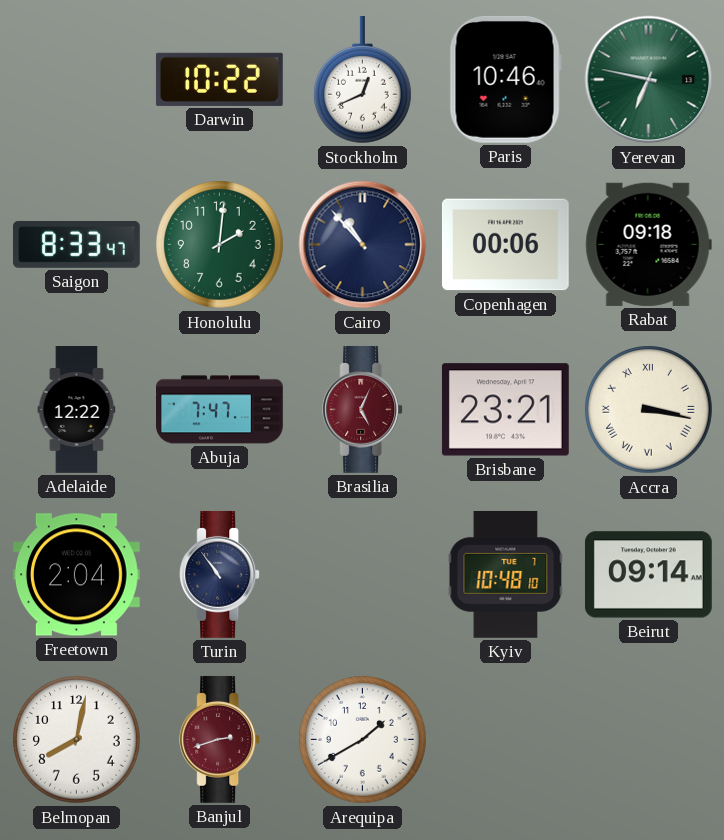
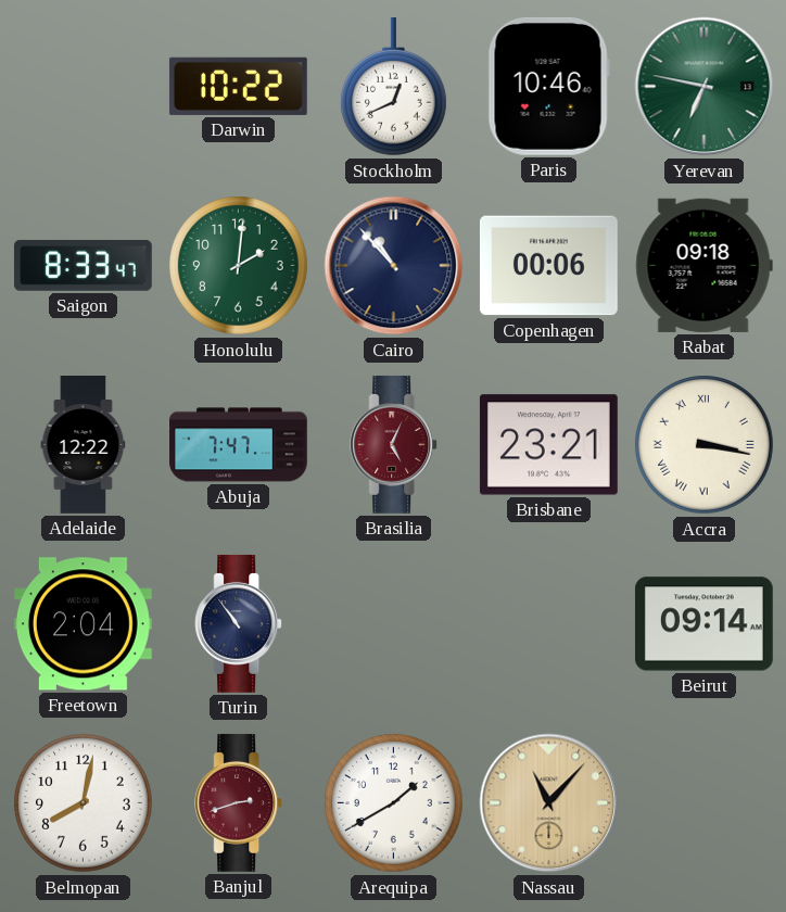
Kyiv: 10:48 -> none
Nassau: none -> 11:07
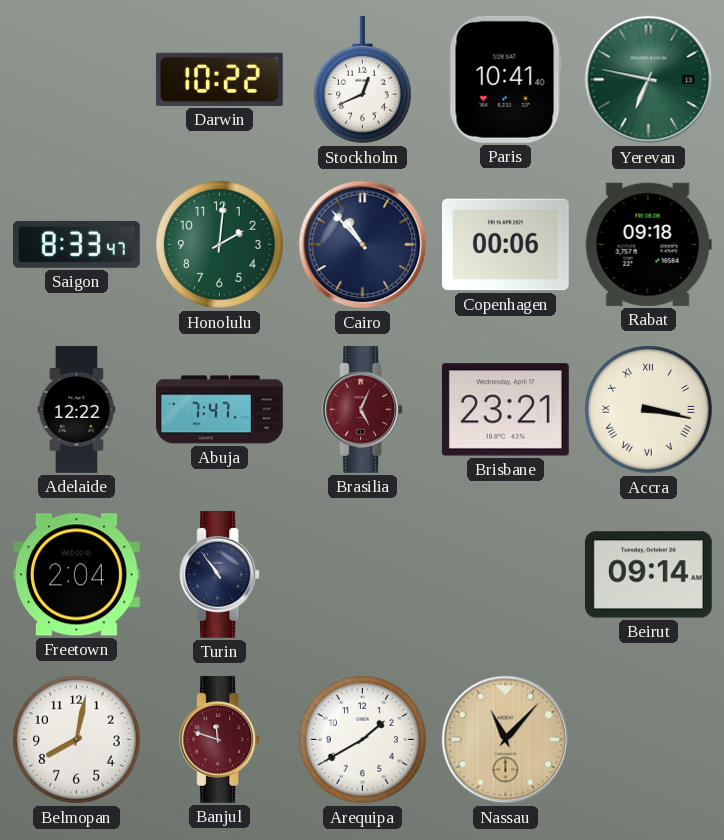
Paris: 10:46 -> 10:41
Banjul: 2:42 -> 11:48
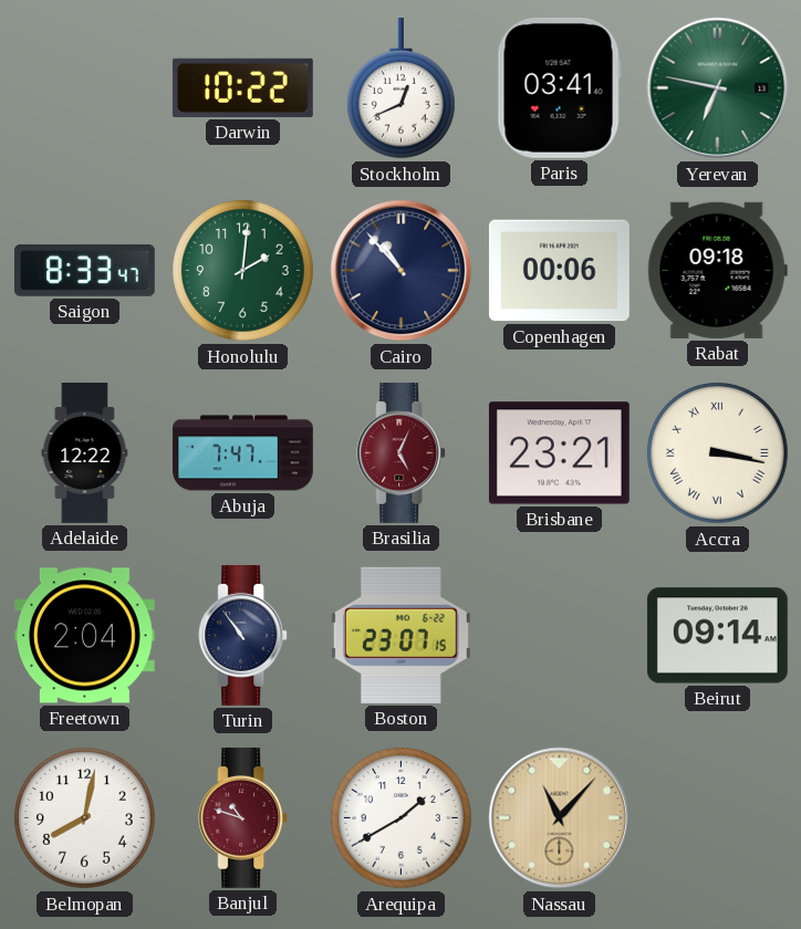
Paris: 10:41 -> 03:41
Boston: none -> 23:07
Banjul: 11:48 -> 10:48
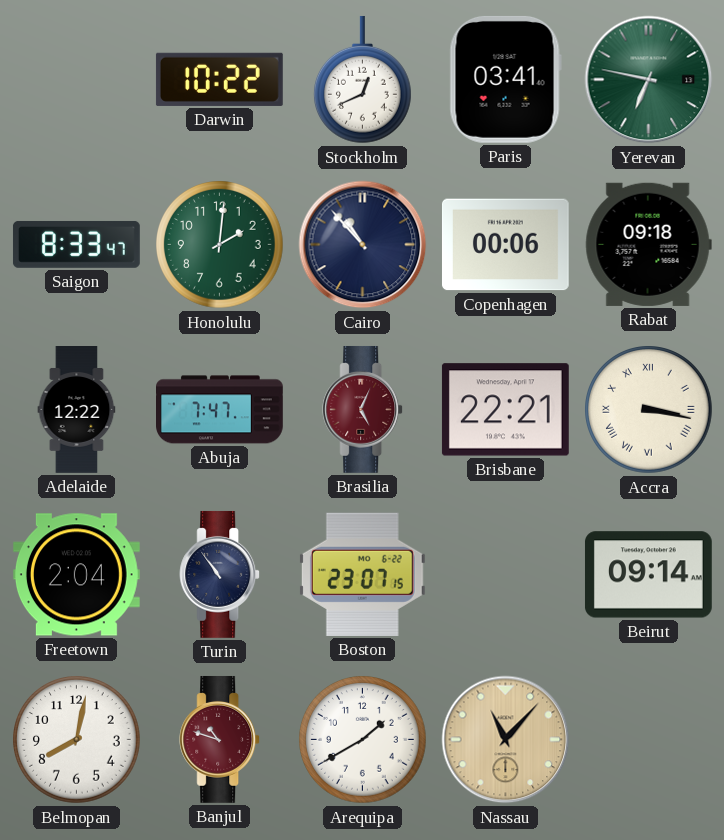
Brisbane: 23:21 -> 22:21
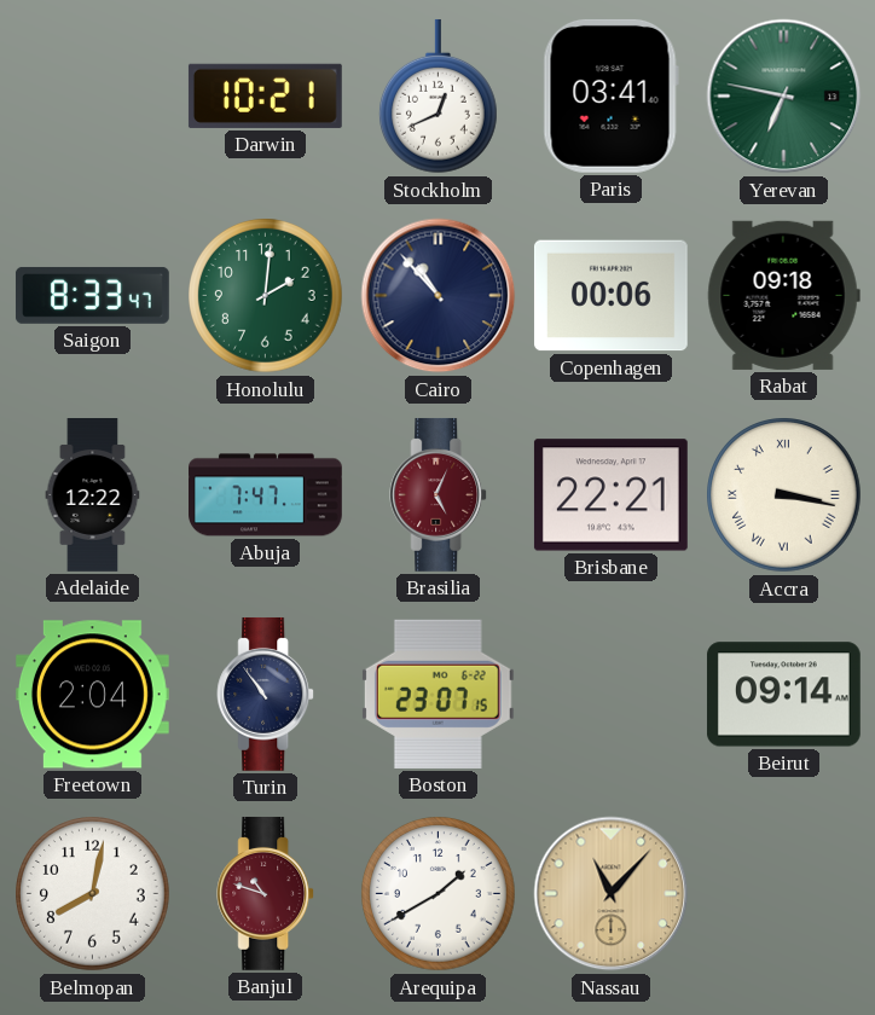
Darwin: 10:22 -> 10:21
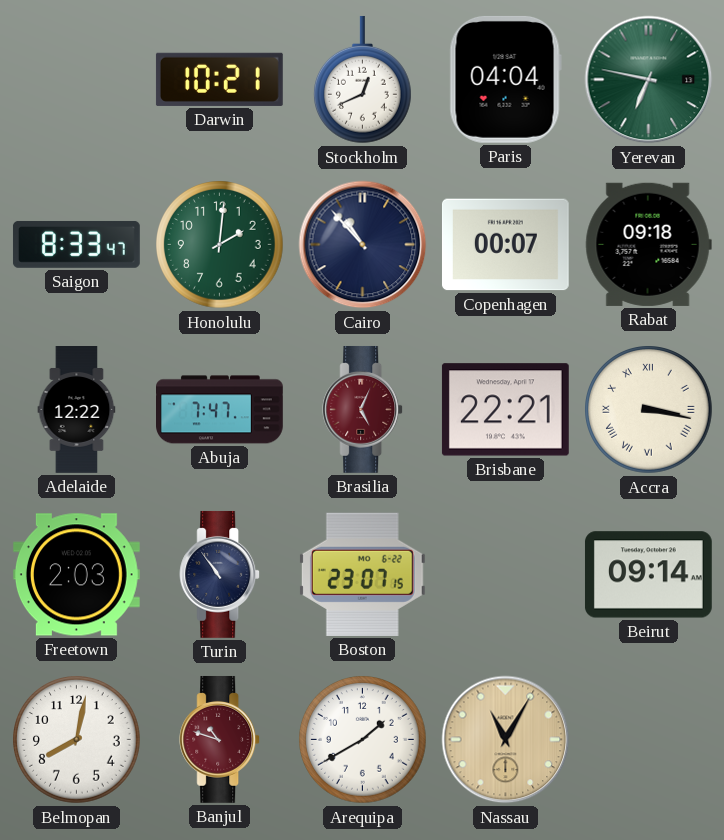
Paris: 03:41 -> 04:04
Copenhagen: 00:06 -> 00:07
Freetown: 2:04 -> 2:03
Nassau: 11:07 -> 11:05
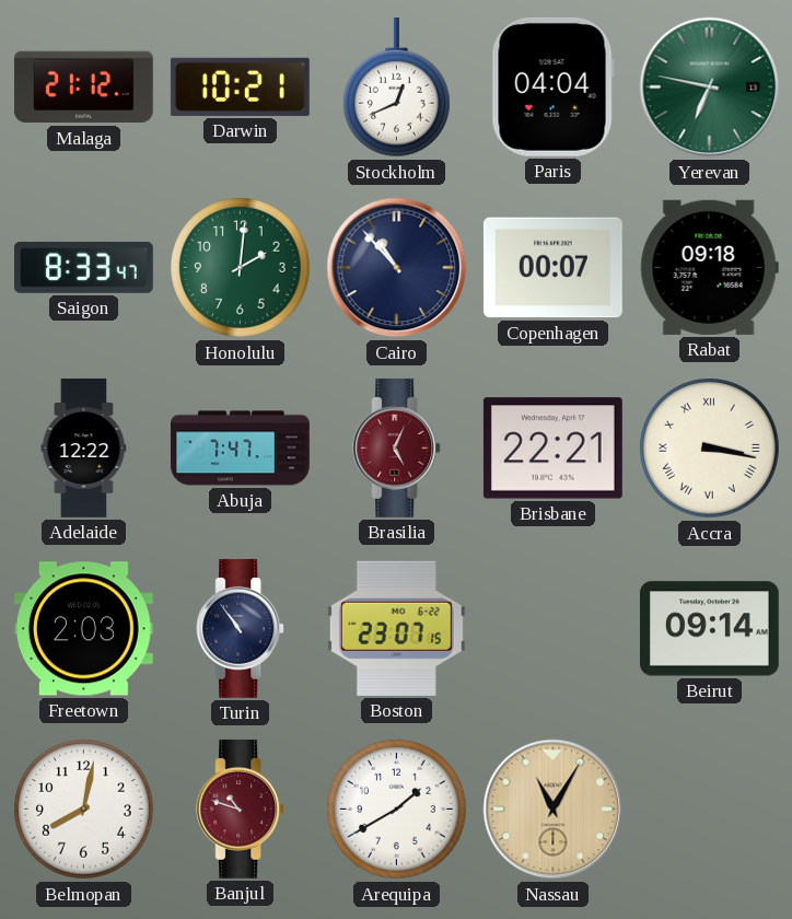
Malaga: none -> 21:12
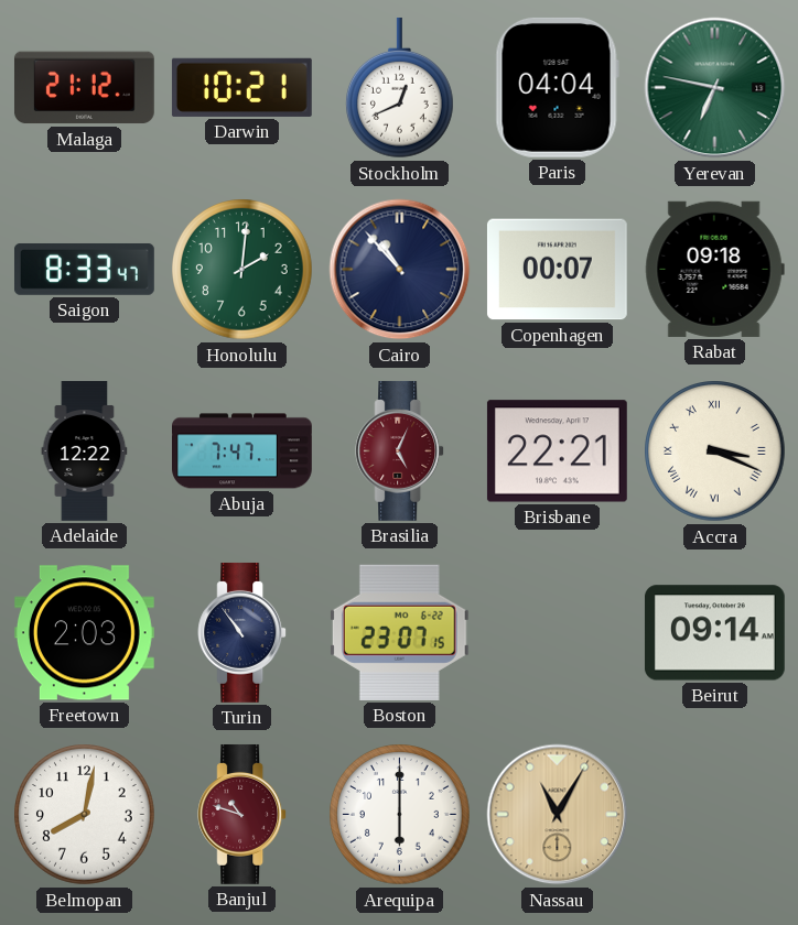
Accra: 3:17 -> 3:19
Arequipa: 1:40 -> 6:00
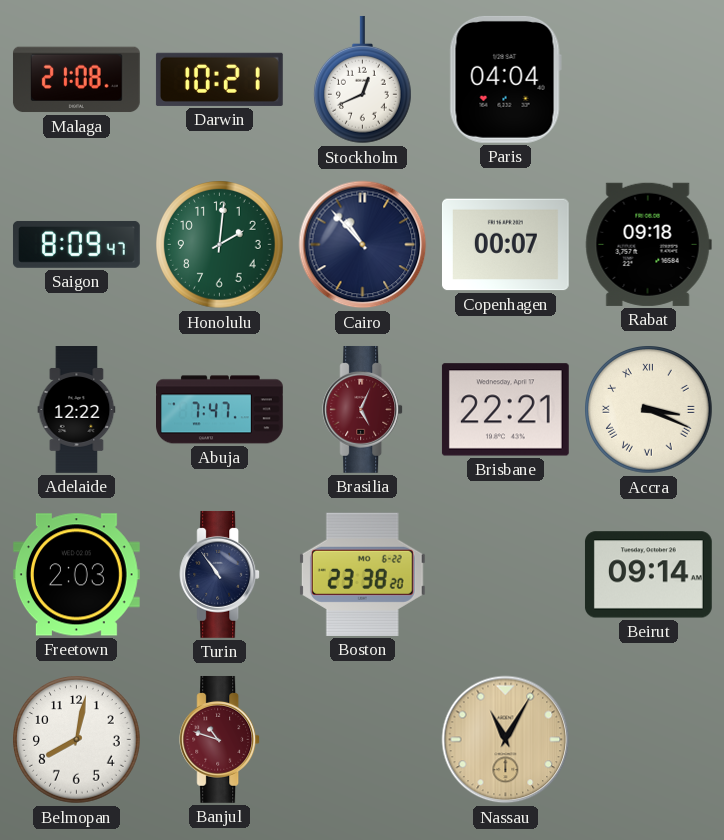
Malaga: 21:12 -> 21:08
Yerevan: 6:47 -> none
Saigon: 8:33 -> 8:09
Boston: 23:07 -> 23:38
Arequipa: 6:00 -> none
